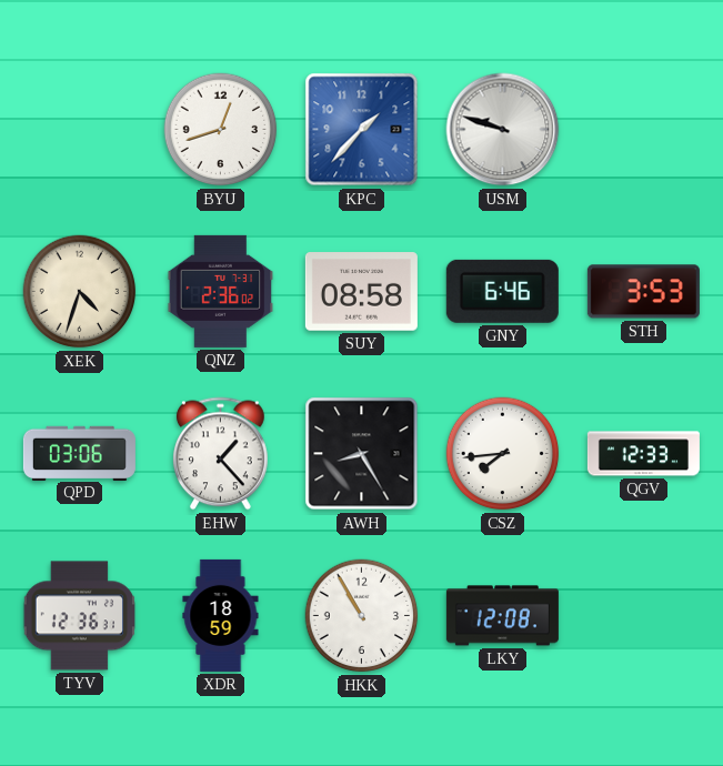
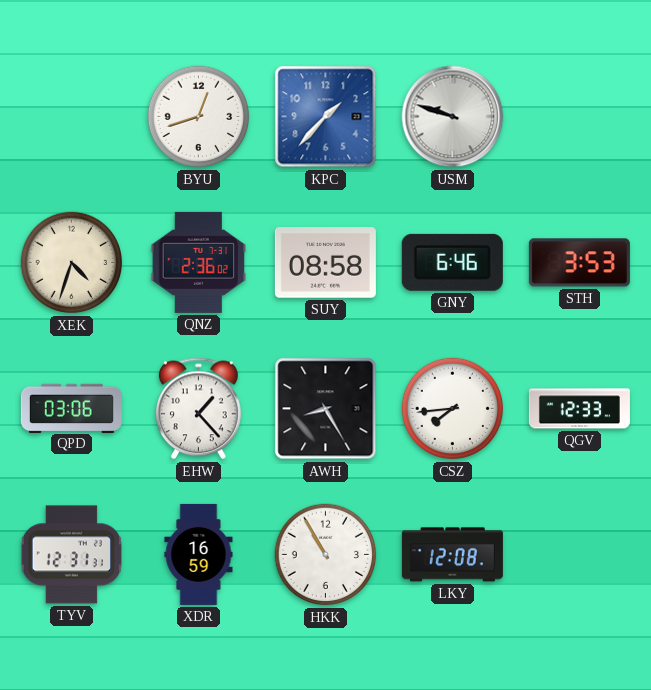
TYV: 12:36 -> 12:31
XDR: 18:59 -> 16:59
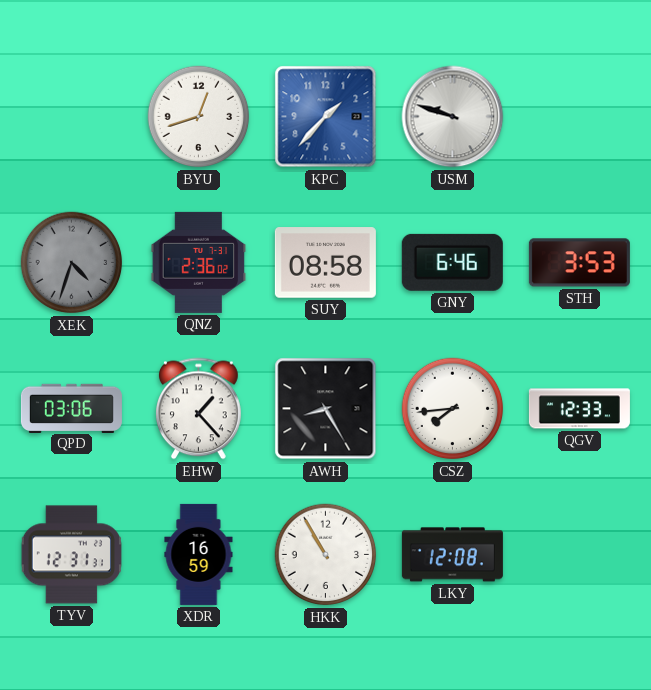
XEK dial: cream -> grey
